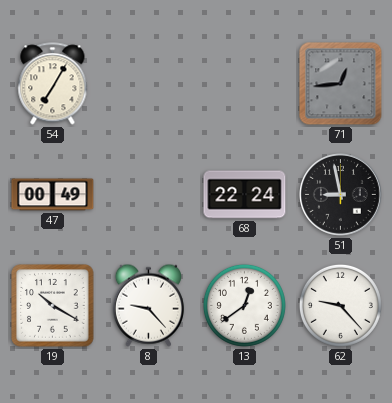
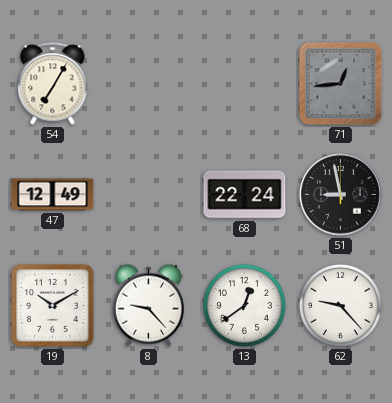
47: 00:49 -> 12:49
19: 10:20 -> 10:10
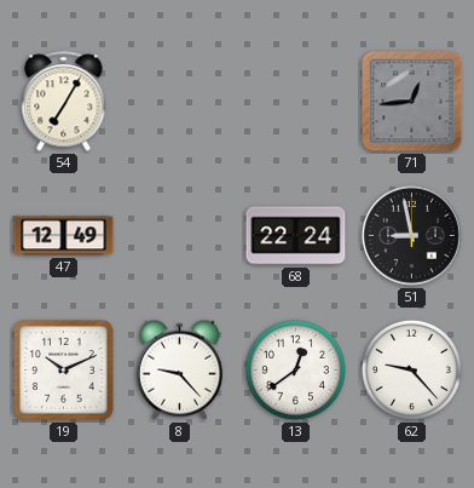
19: 10:10 -> 10:11
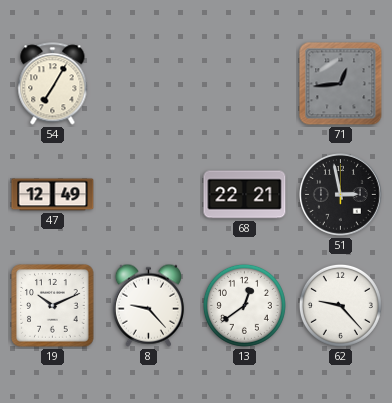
68: 22:24 -> 22:21
51: 8:58 -> 2:58
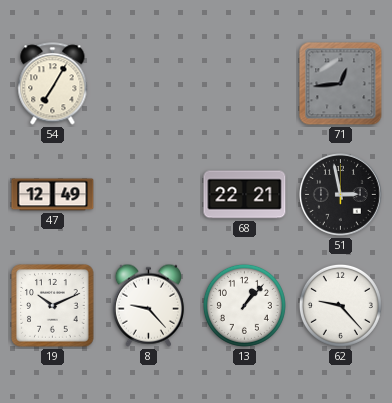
13: 12:39 -> 1:07
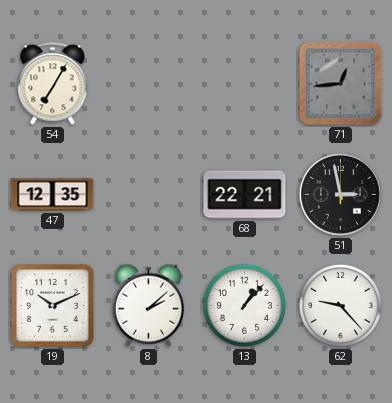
47: 12:49 -> 12:35
8: 9:23 -> 2:08
